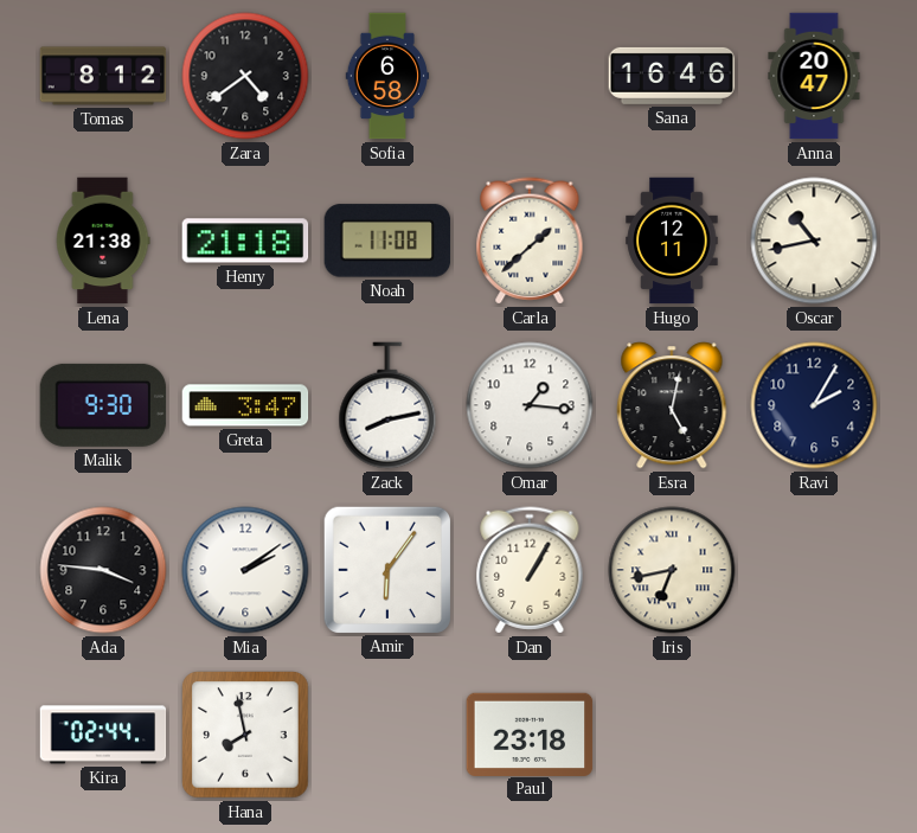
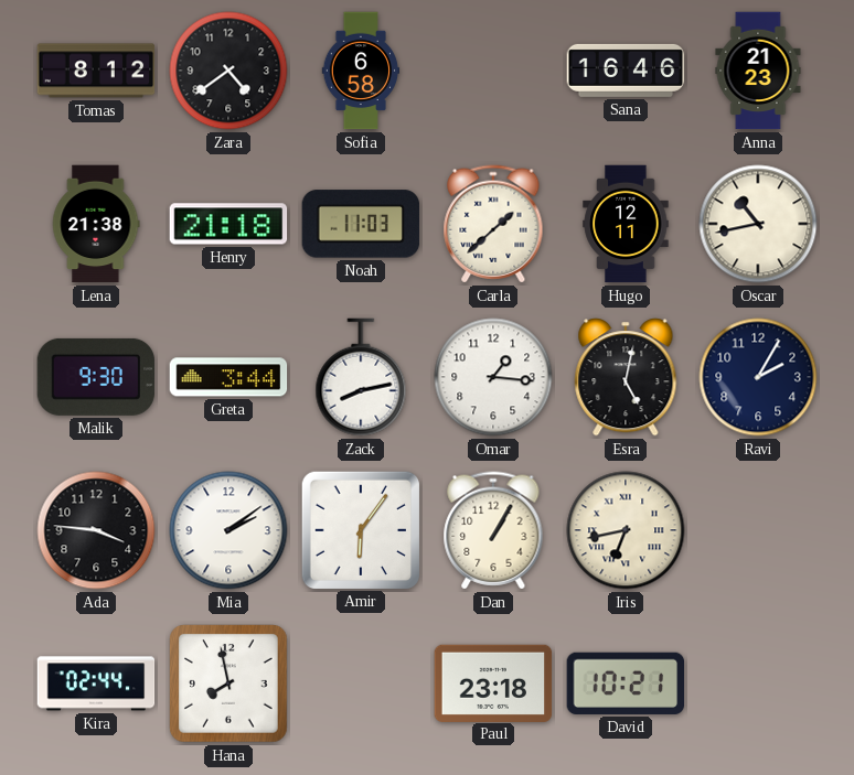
Anna: 20:47 -> 21:23
Noah: 11:08 -> 11:03
Greta: 3:47 -> 3:44
David: none -> 10:21
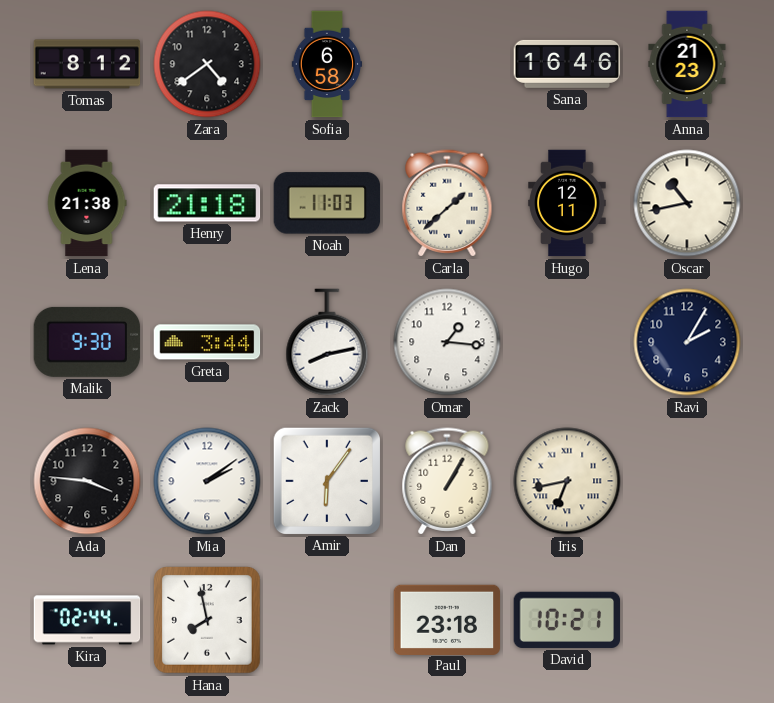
Esra: 5:02 -> none
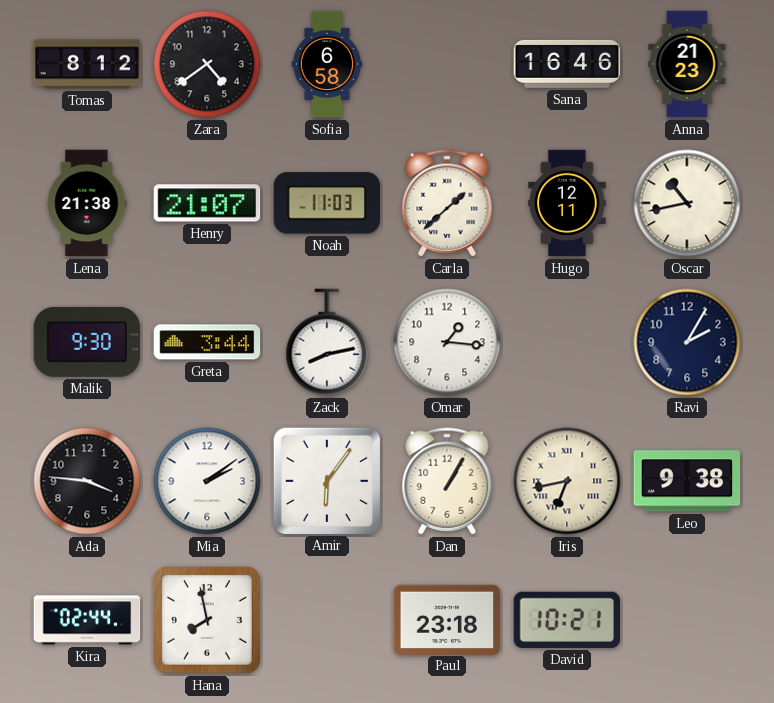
Henry: 21:18 -> 21:07
Leo: none -> 9:38
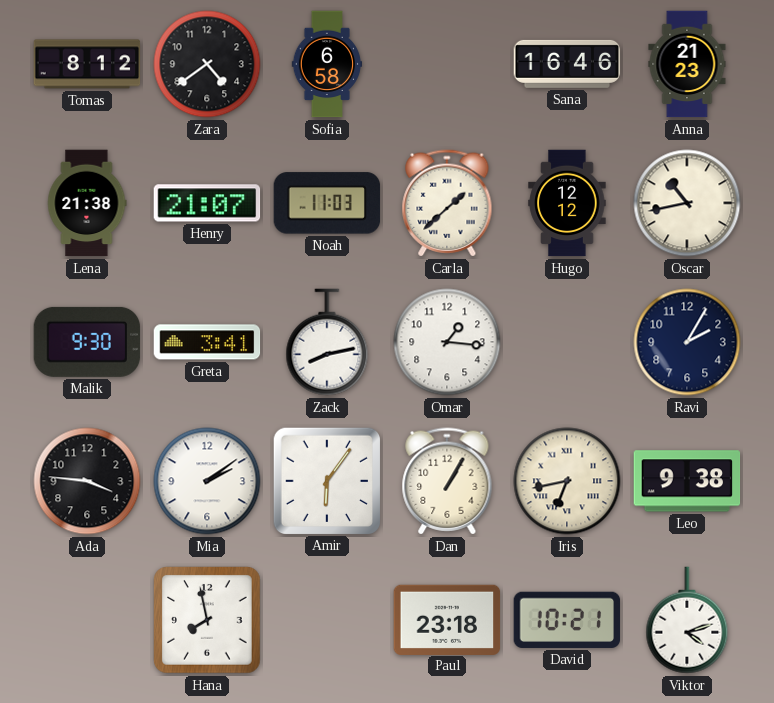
Hugo: 12:11 -> 12:12
Greta: 3:44 -> 3:41
Kira: 02:44 -> none
Viktor: none -> 4:12
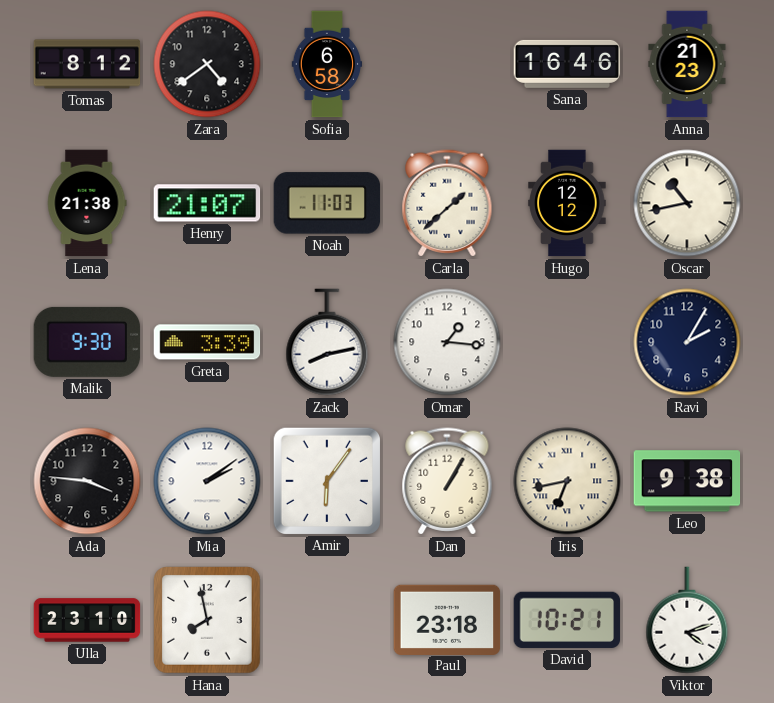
Greta: 3:41 -> 3:39
Ulla: none -> 23:10
